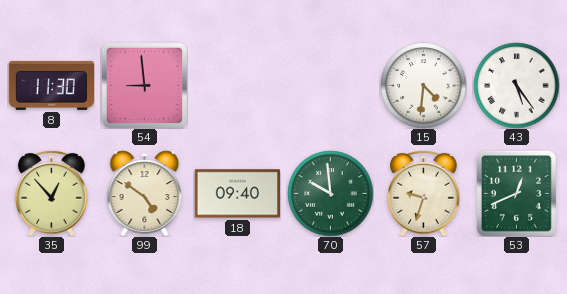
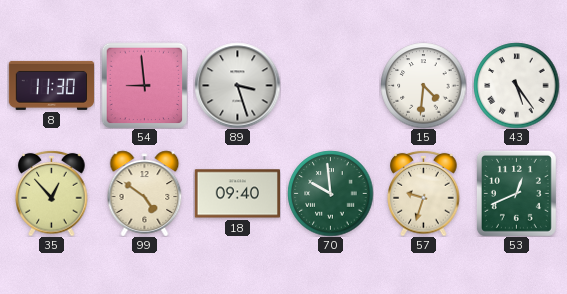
89: none -> 3:27
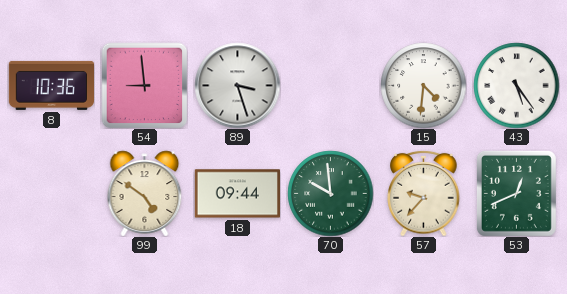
8: 11:30 -> 10:36
35: 12:53 -> none
18: 09:40 -> 09:44
57: 9:33 -> 9:37
